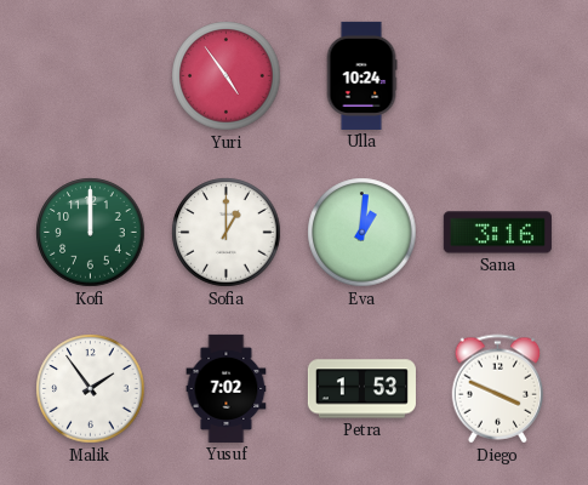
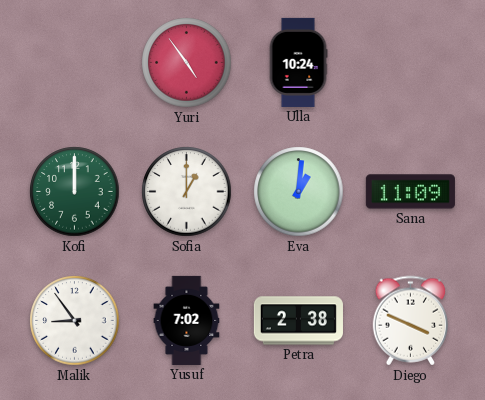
Sana: 3:16 -> 11:09
Malik: 1:54 -> 8:54
Petra: 1:53 -> 2:38
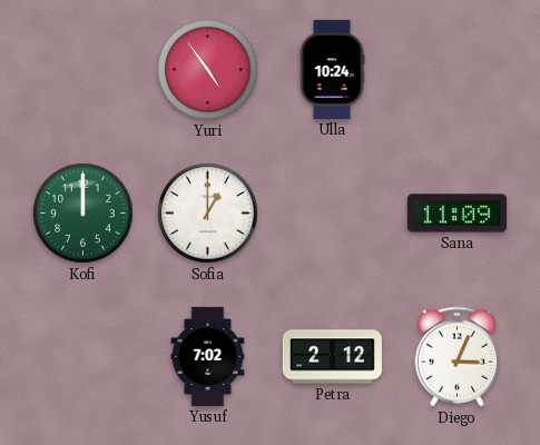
Eva: 1:01 -> none
Malik: 8:54 -> none
Petra: 2:38 -> 2:12
Diego: 3:49 -> 3:04
